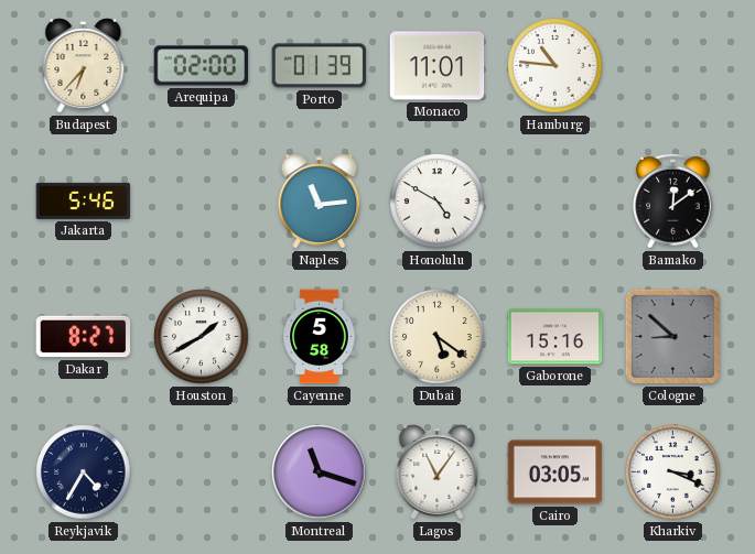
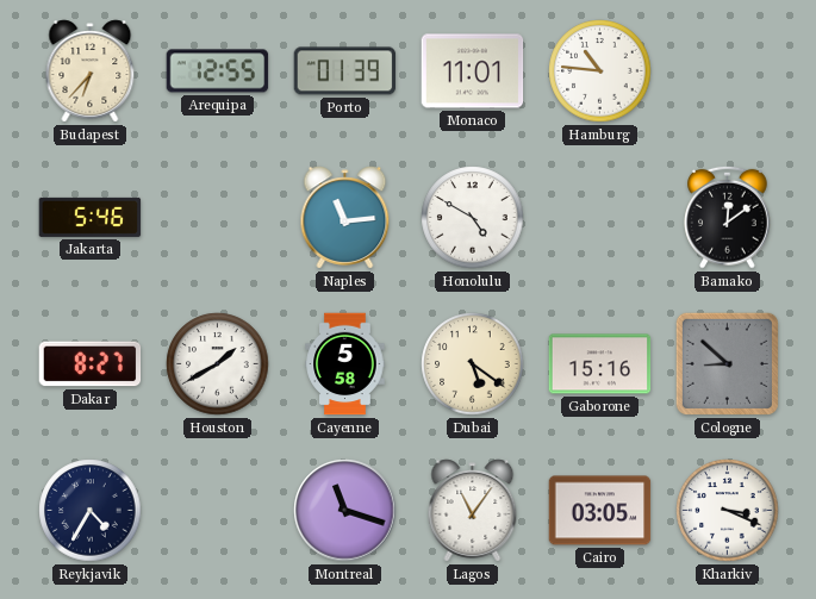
Arequipa: 02:00 -> 12:55
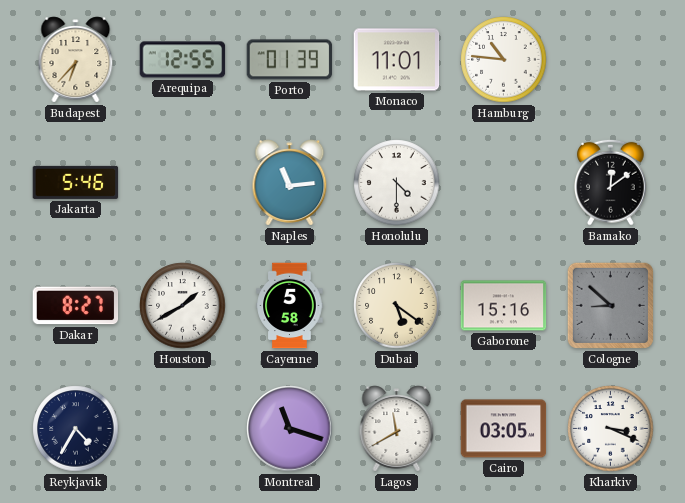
Honolulu: 4:50 -> 4:30
Lagos: 11:06 -> 11:40
